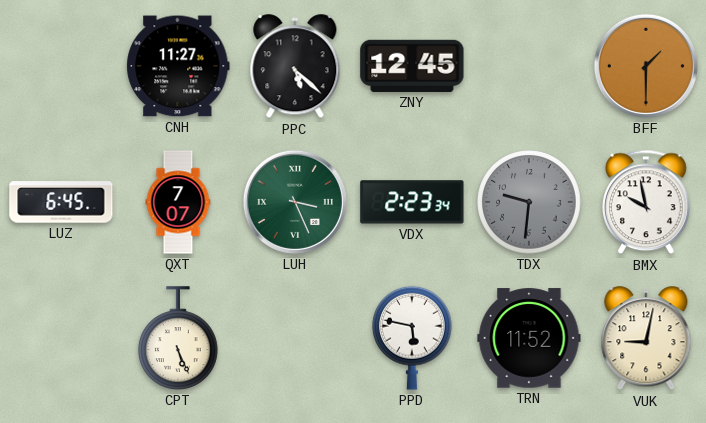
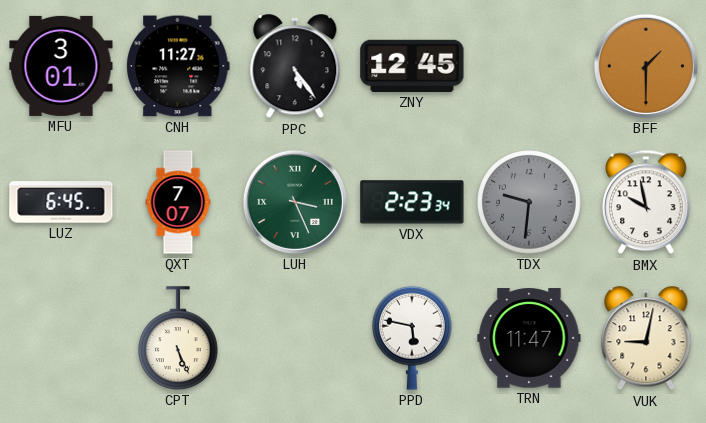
MFU: none -> 3:01
PPC: 5:22 -> 5:24
TRN: 11:52 -> 11:47
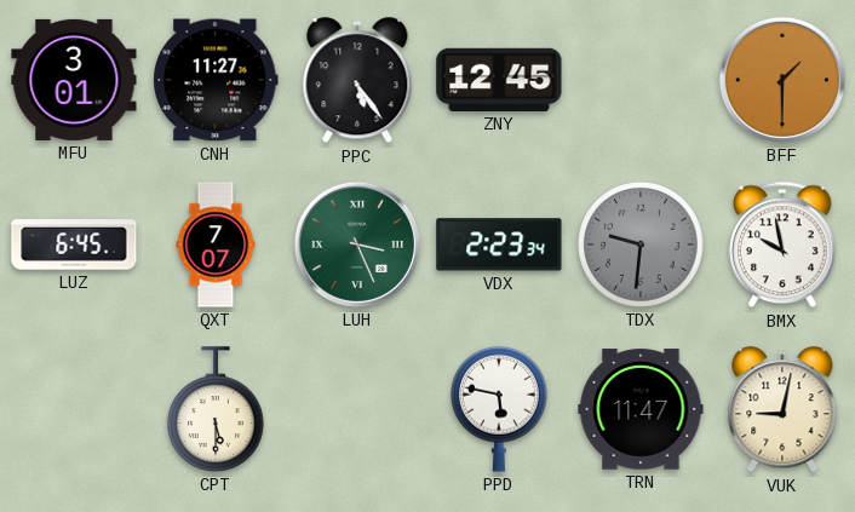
CPT: 5:26 -> 5:30
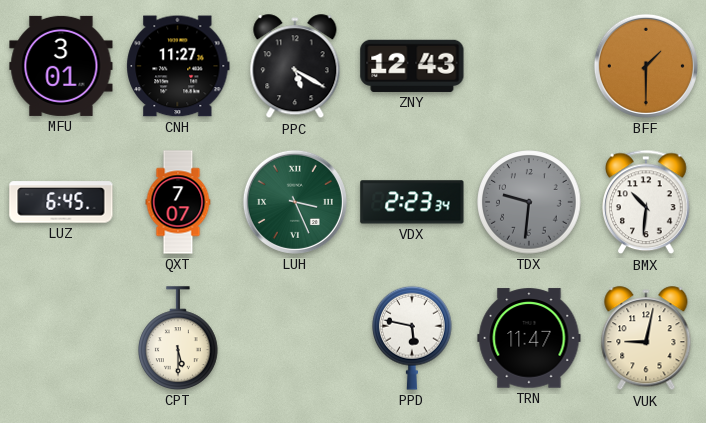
PPC: 5:24 -> 5:20
ZNY: 12:45 -> 12:43
BMX: 9:58 -> 10:31
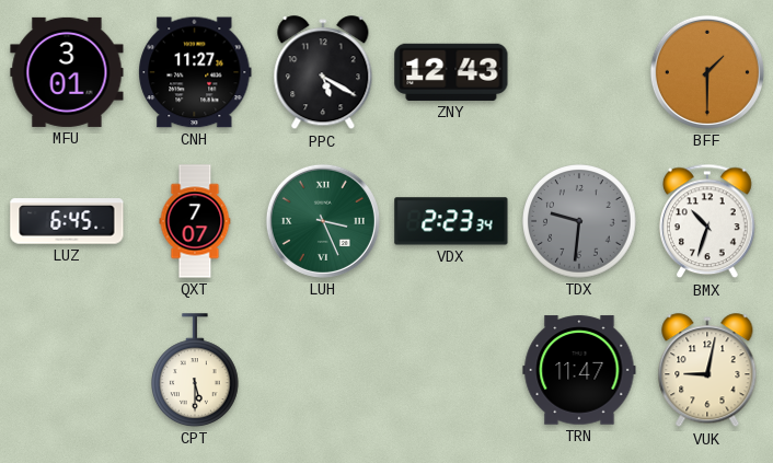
BMX: 10:31 -> 10:33
PPD: 5:47 -> none
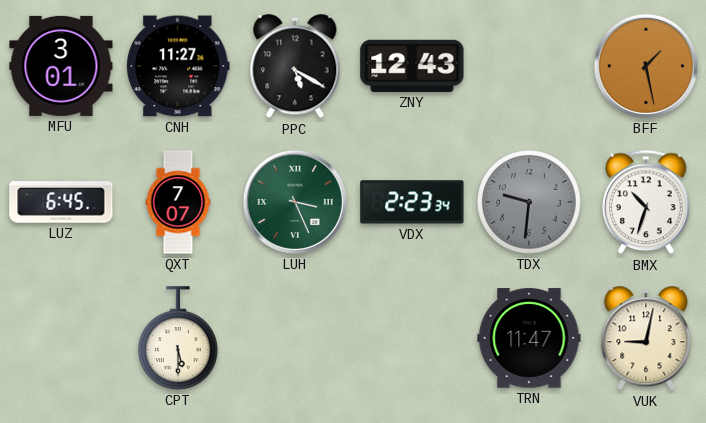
BFF: 1:30 -> 1:28
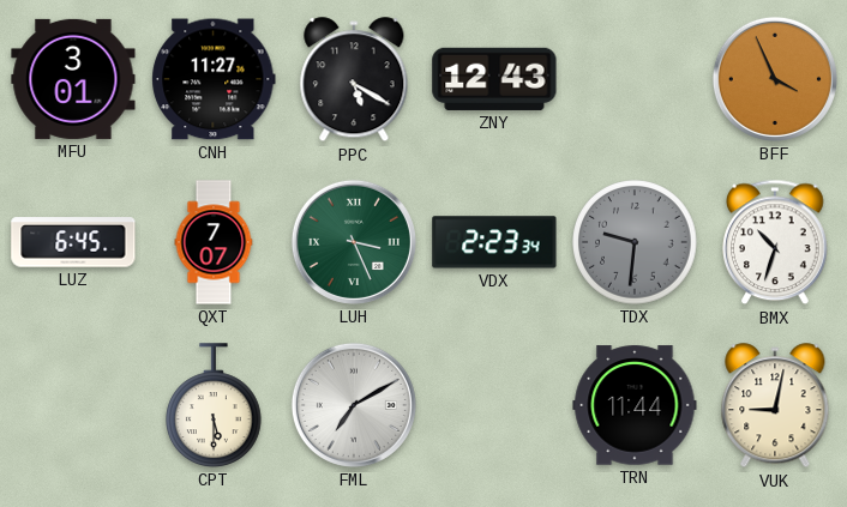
BFF: 1:28 -> 3:56
FML: none -> 7:10
TRN: 11:47 -> 11:44
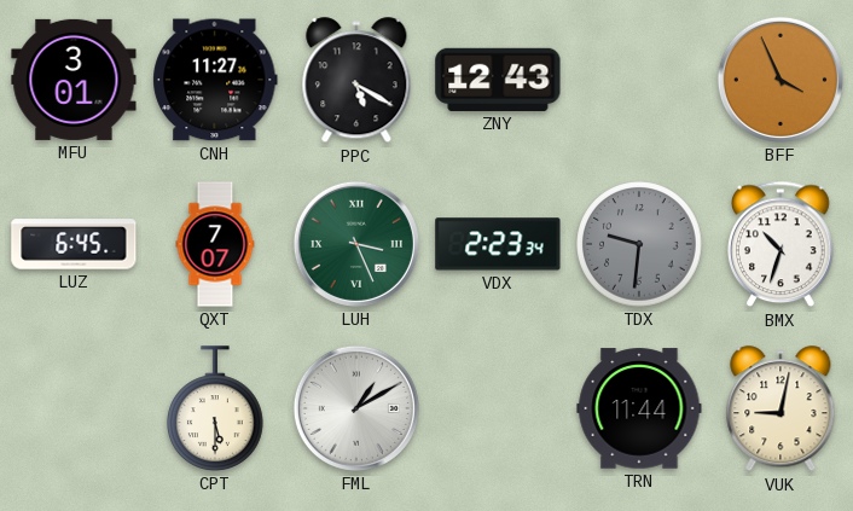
FML: 7:10 -> 1:10
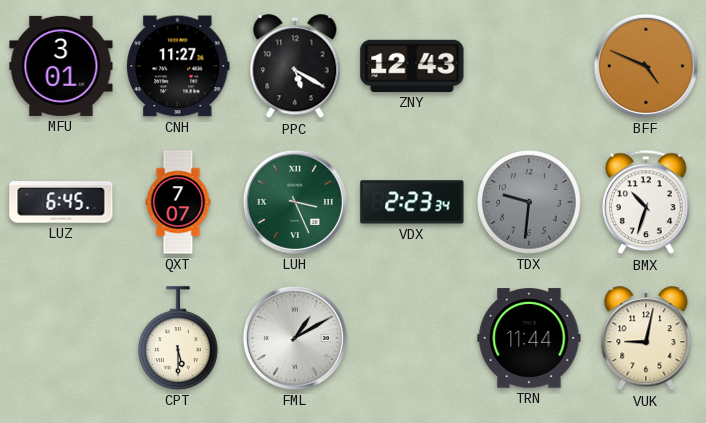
BFF: 3:56 -> 4:49
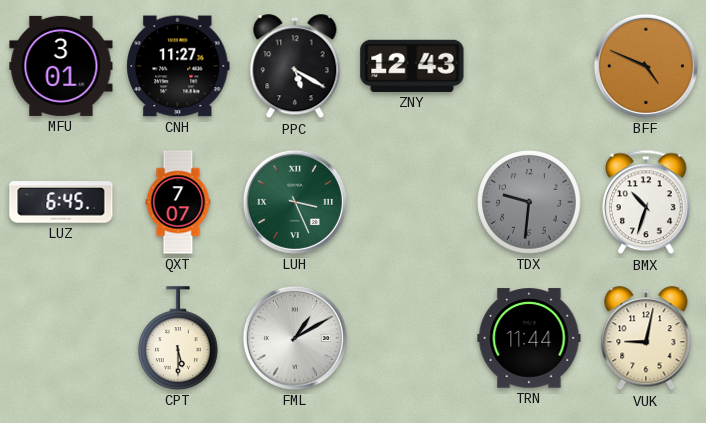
VDX: 2:23 -> none
